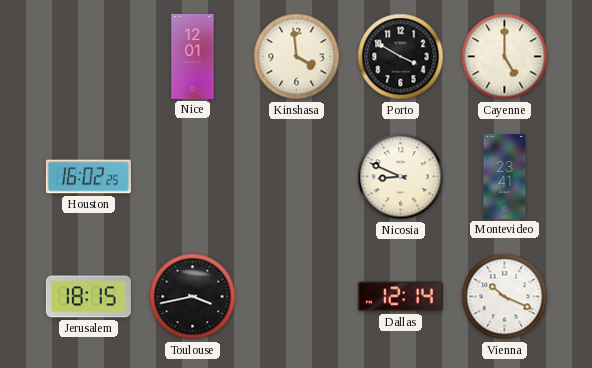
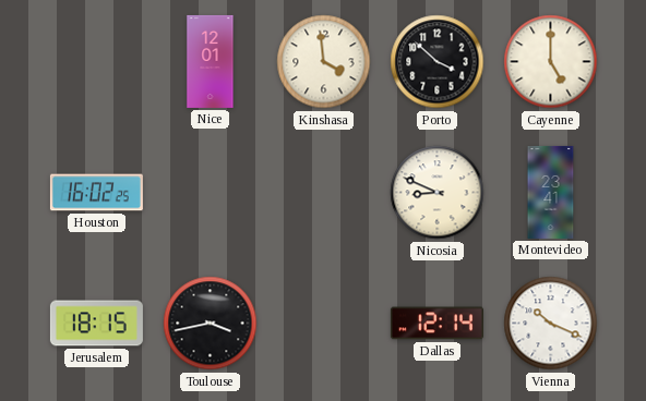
Porto: 3:50 -> 3:52
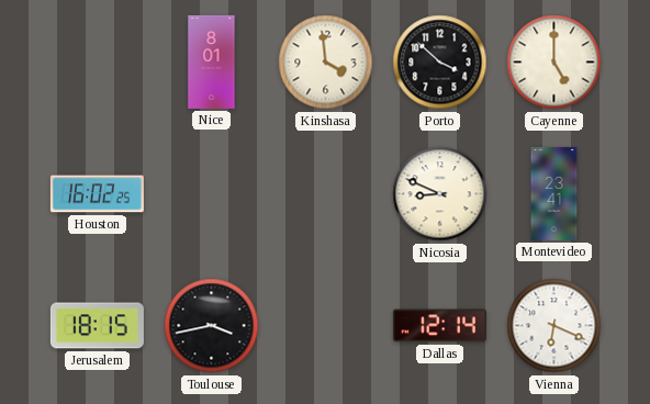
Nice: 12:01 -> 8:01
Vienna: 10:19 -> 6:19
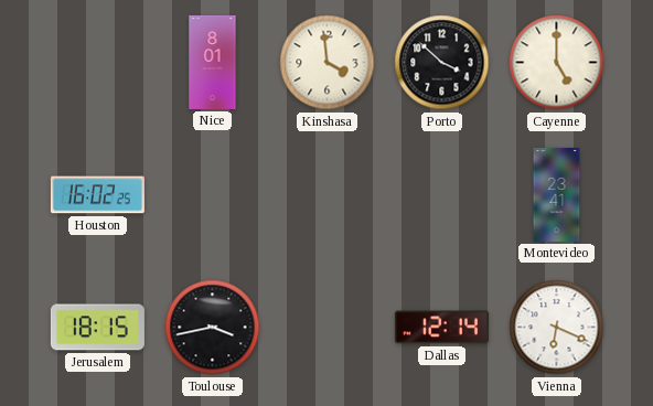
Nicosia: 8:49 -> none
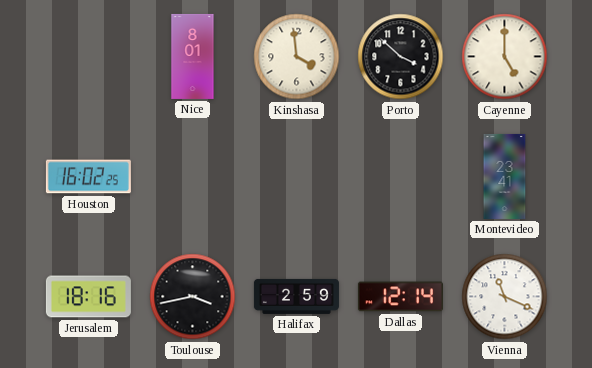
Jerusalem: 18:15 -> 18:16
Halifax: none -> 2:59
Vienna: 6:19 -> 11:19
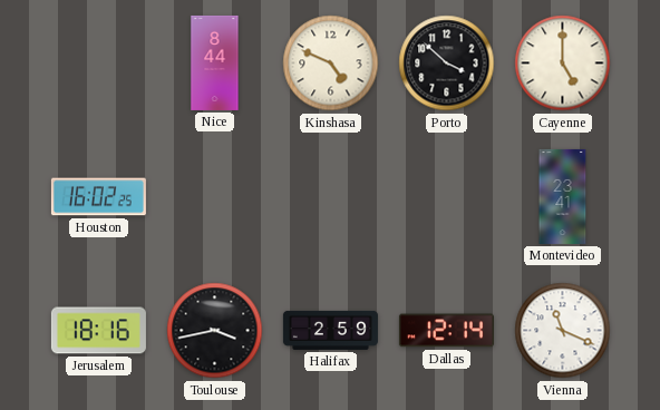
Nice: 8:01 -> 8:44
Kinshasa: 3:59 -> 4:49
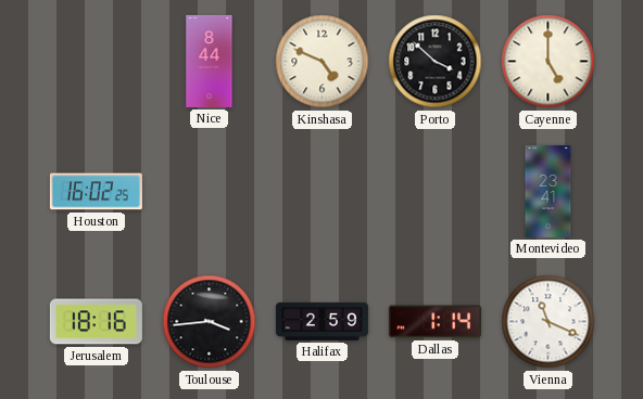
Toulouse: 3:43 -> 3:44
Dallas: 12:14 -> 1:14
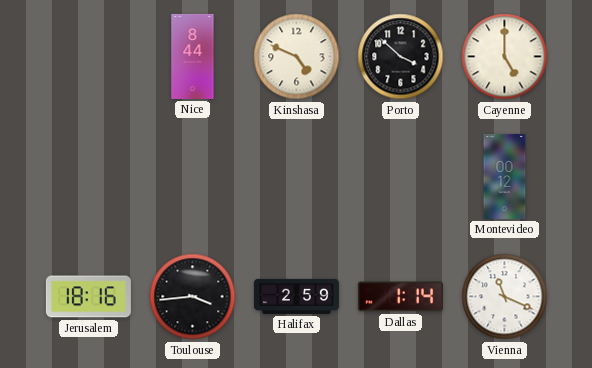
Houston: 16:02 -> none
Montevideo: 23:41 -> 00:12
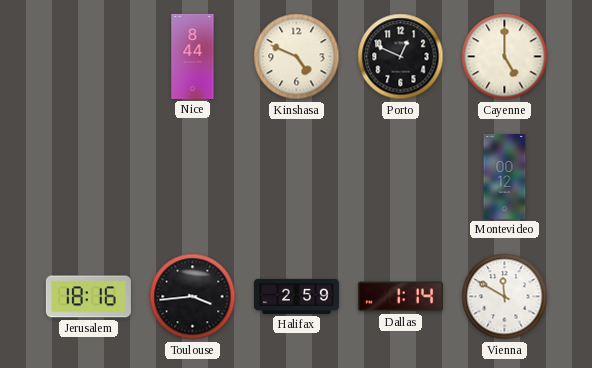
Porto: 3:52 -> 12:49
Vienna: 11:19 -> 11:50
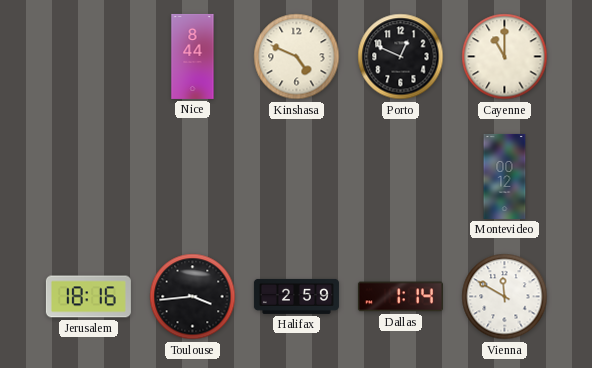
Cayenne: 5:00 -> 11:00
